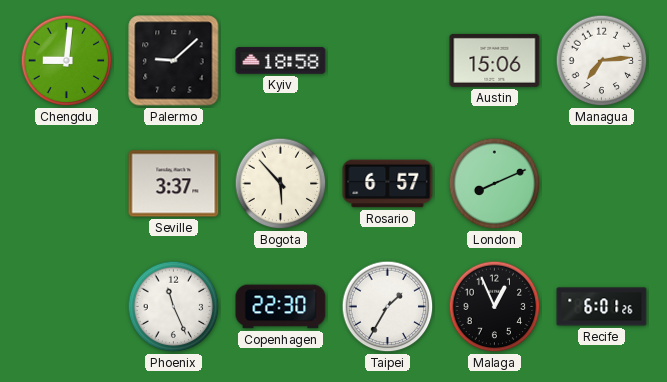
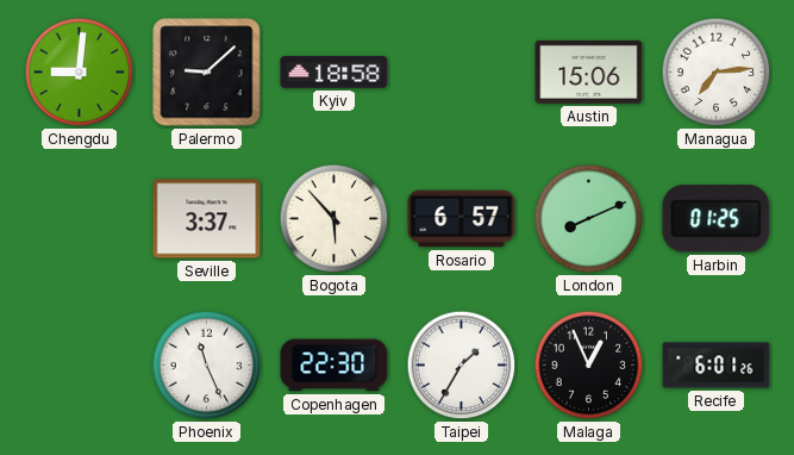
Harbin: none -> 01:25
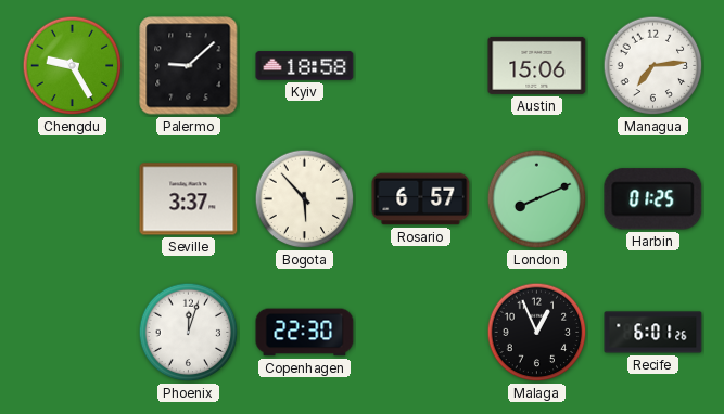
Chengdu: 9:01 -> 9:25
Phoenix: 11:26 -> 12:03
Taipei: 1:35 -> none
